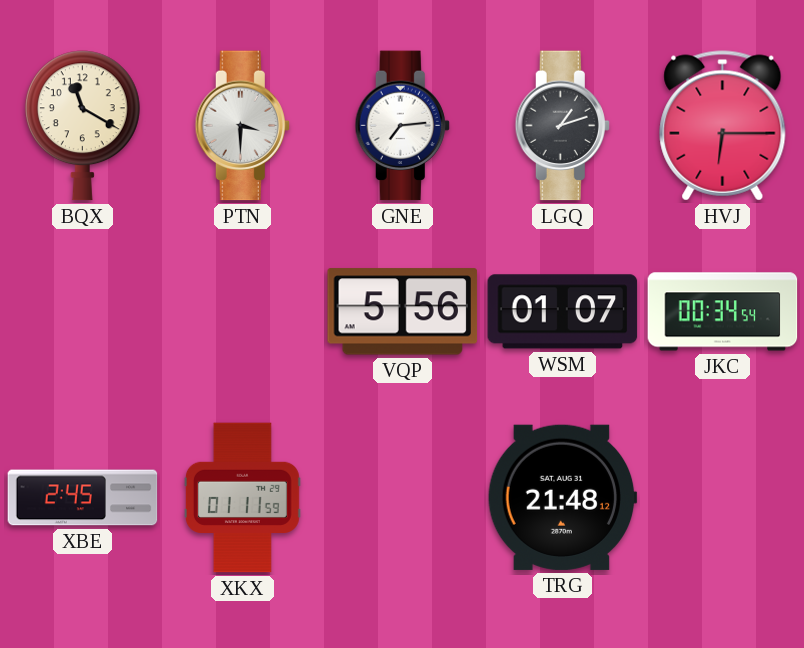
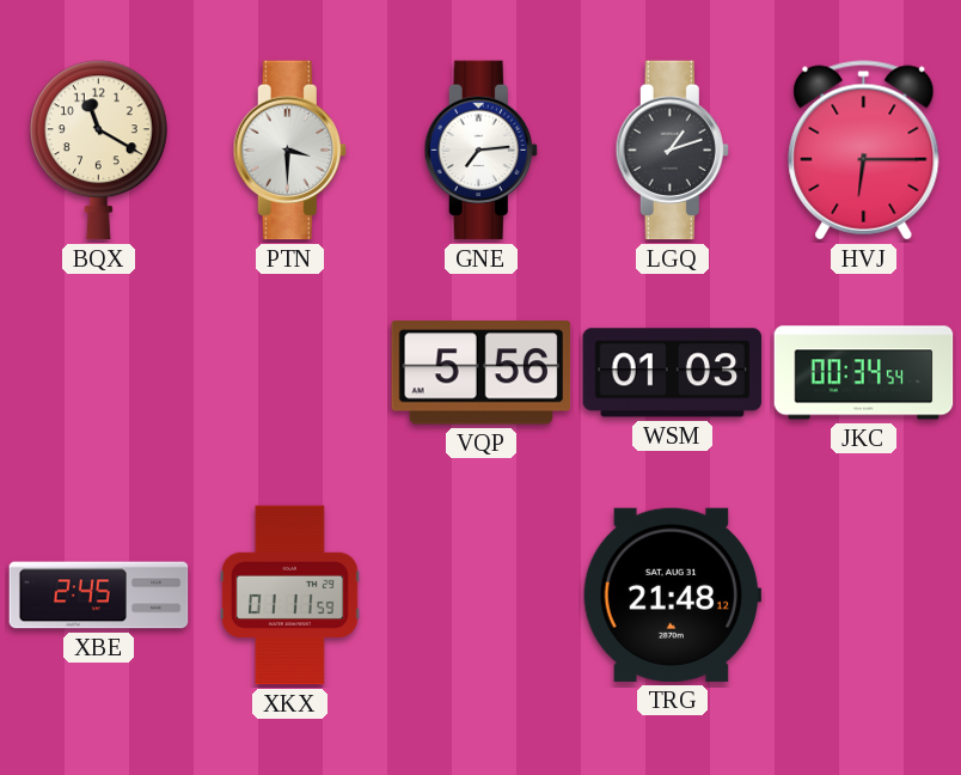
WSM: 01:07 -> 01:03
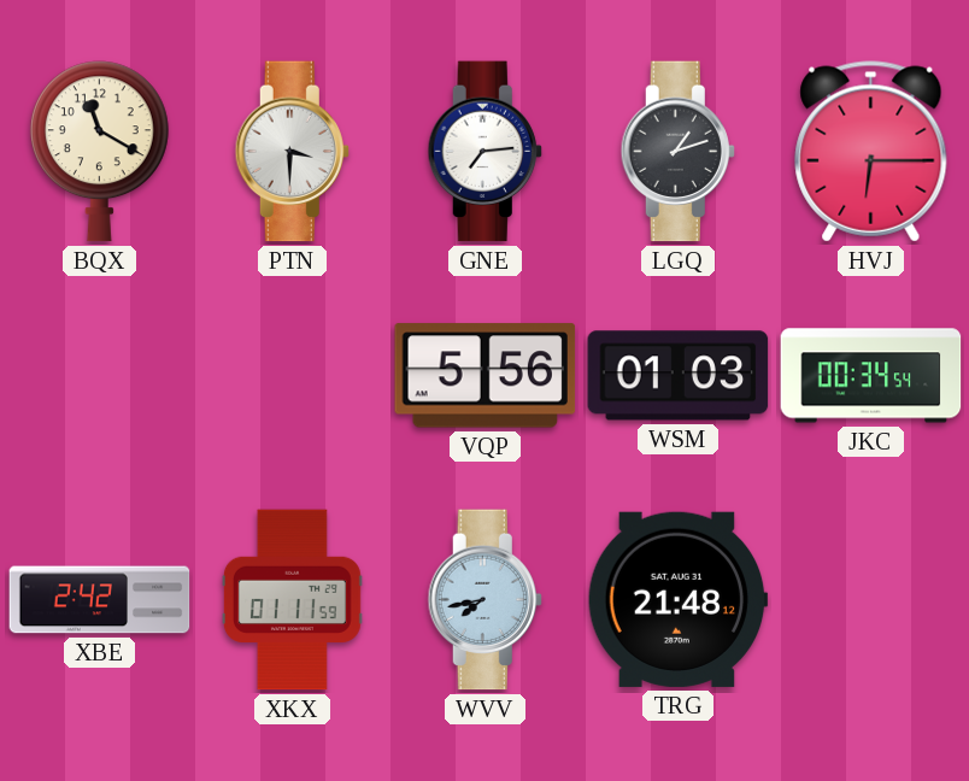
XBE: 2:45 -> 2:42
WVV: none -> 7:43
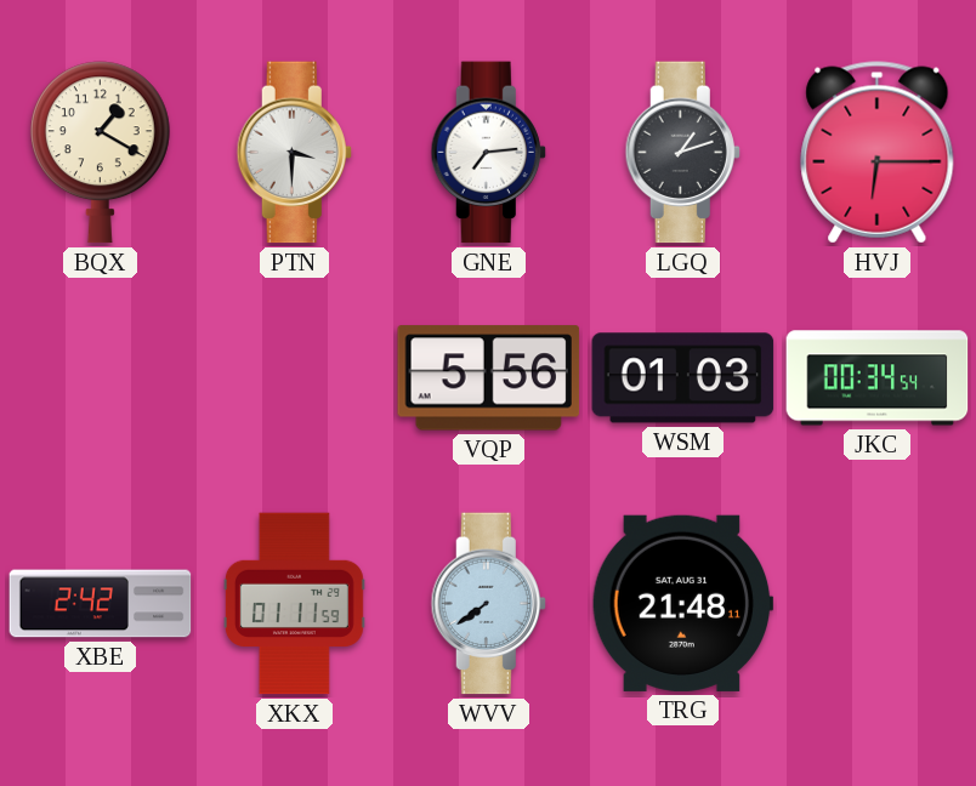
BQX: 11:20 -> 1:20
WVV: 7:43 -> 7:39
TRG: 21:48:12 -> 21:48:11
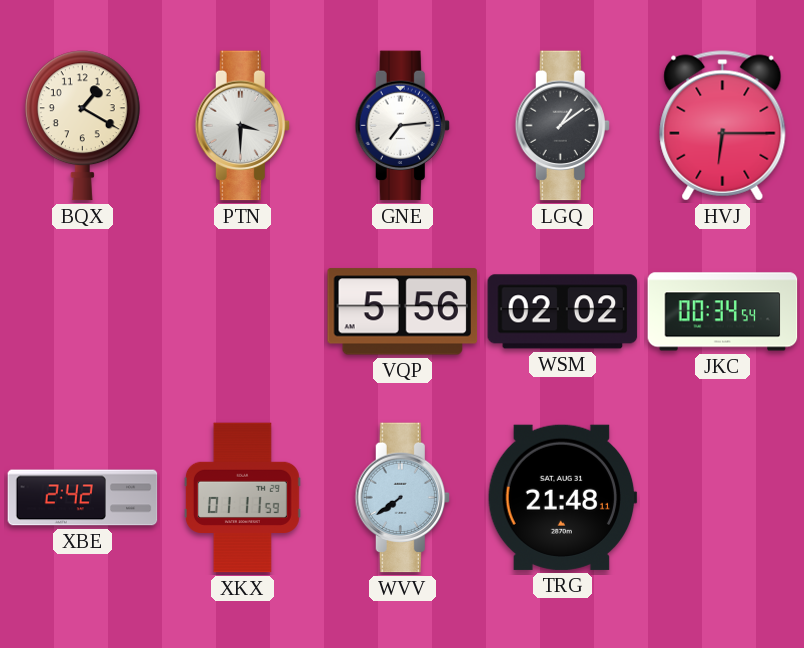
LGQ: 1:12 -> 1:09
WSM: 01:03 -> 02:02
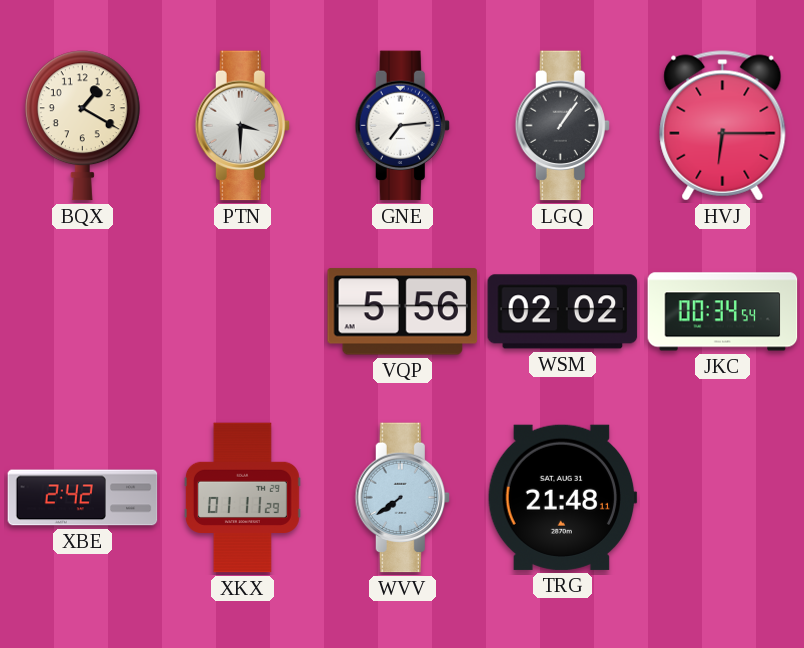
LGQ: 1:09 -> 1:06
XKX: 01:11:59 -> 01:11:29
